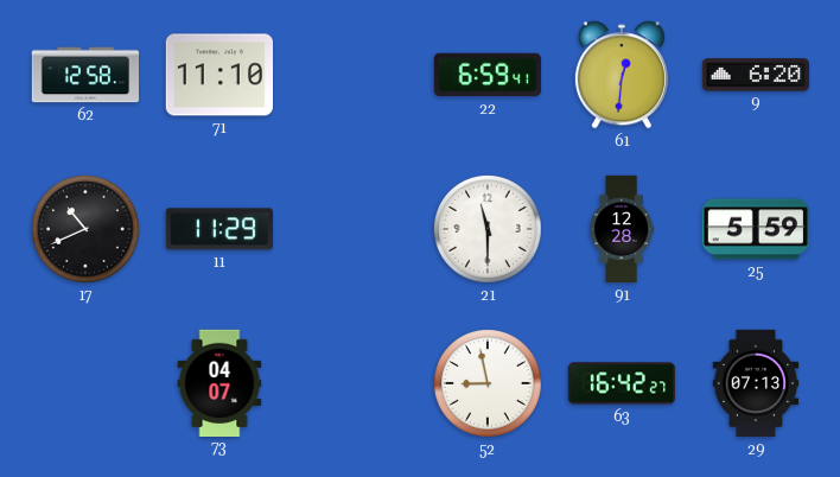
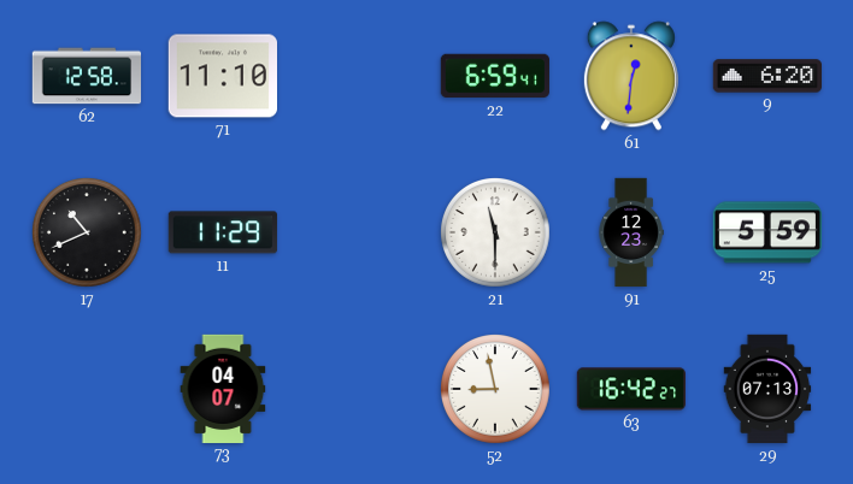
91: 12:28 -> 12:23
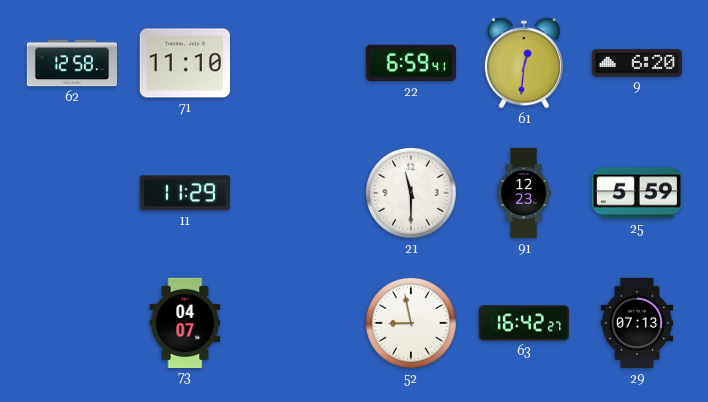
17: 10:41 -> none
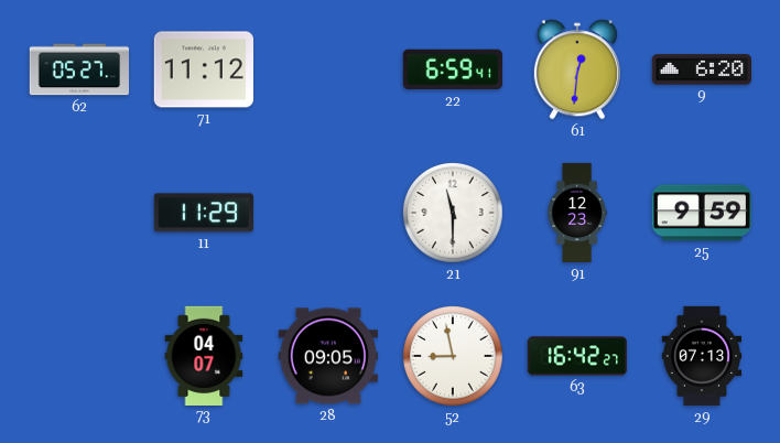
62: 12:58 -> 05:27
71: 11:10 -> 11:12
25: 5:59 -> 9:59
28: none -> 09:05
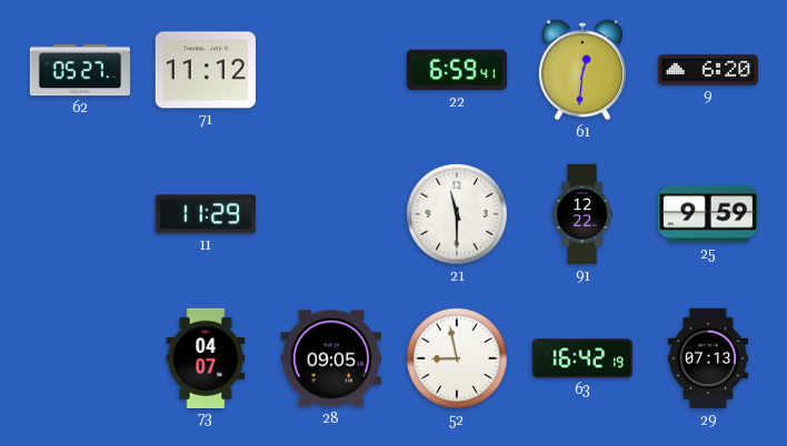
91: 12:23 -> 12:22
63: 16:42:27 -> 16:42:19
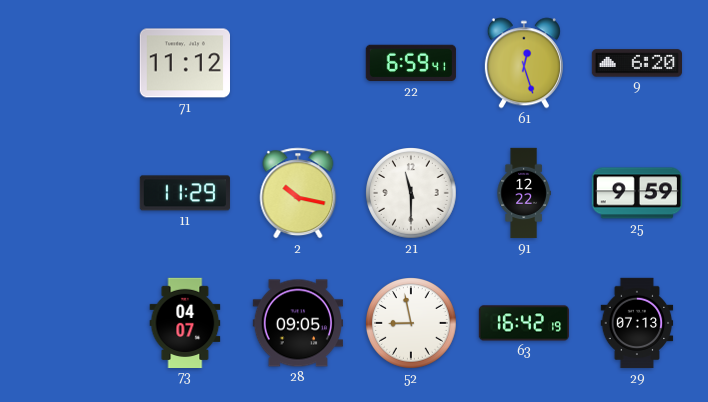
62: 05:27 -> none
61: 12:31 -> 12:27
2: none -> 10:17
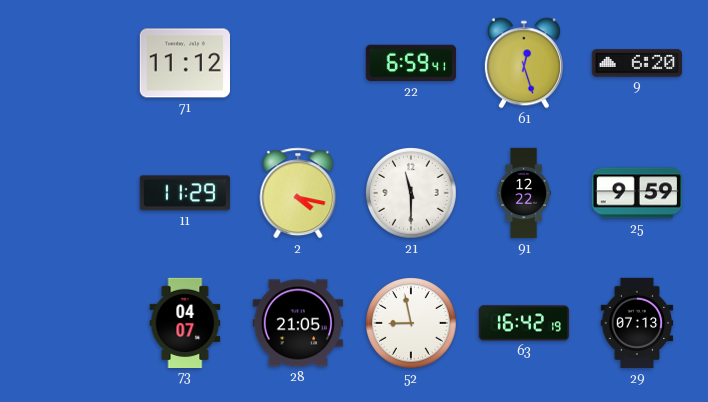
2: 10:17 -> 4:17
28: 09:05 -> 21:05
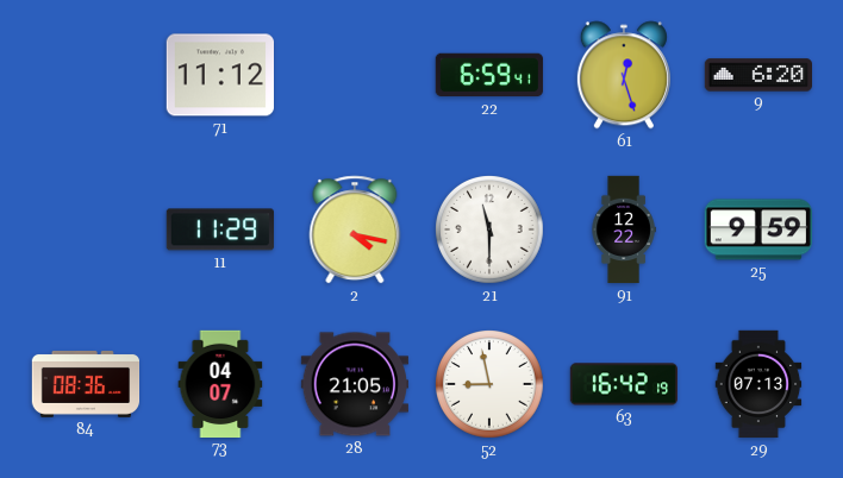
84: none -> 08:36
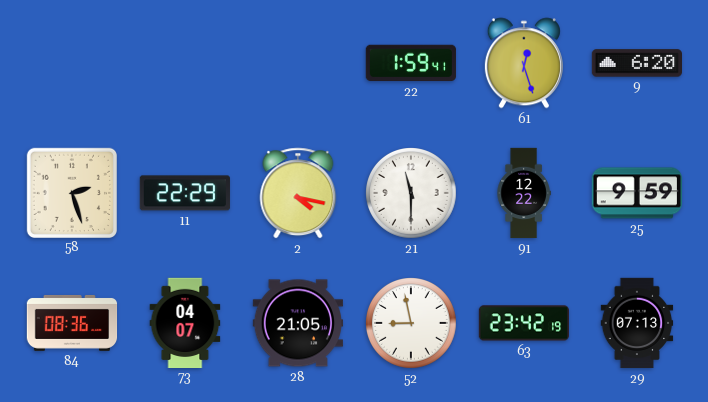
71: 11:12 -> none
22: 6:59 -> 1:59
58: none -> 2:27
11: 11:29 -> 22:29
63: 16:42 -> 23:42
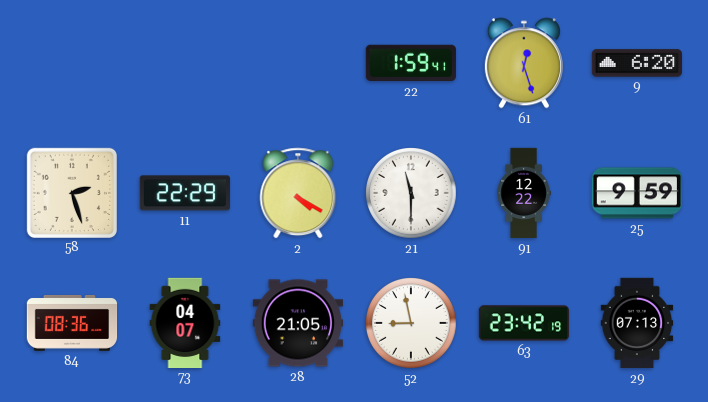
2: 4:17 -> 4:20
